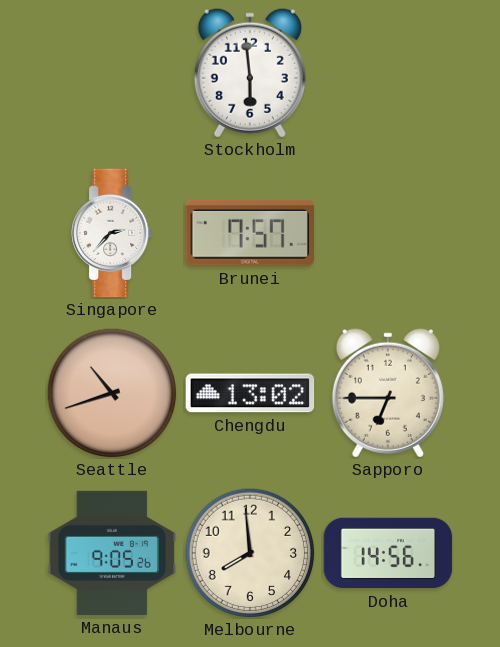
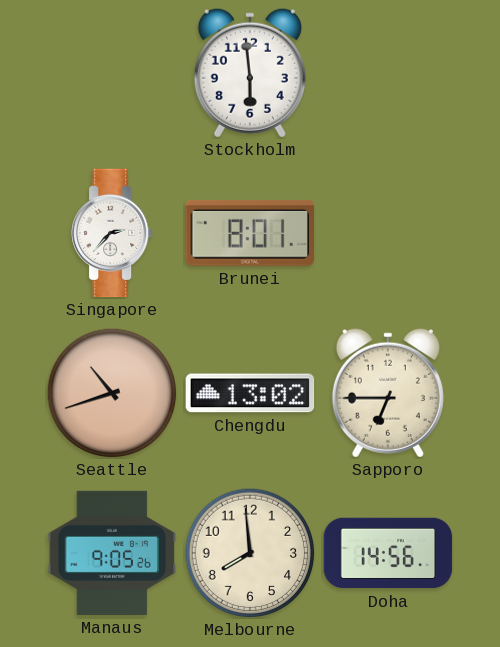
Brunei: 7:57 -> 8:01
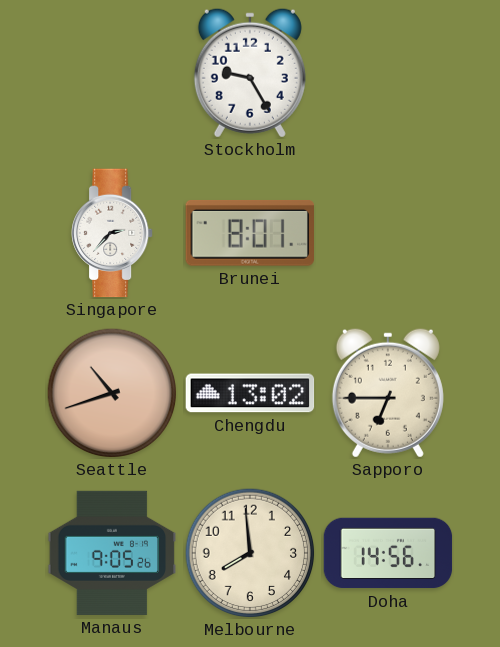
Stockholm: 5:59 -> 9:25
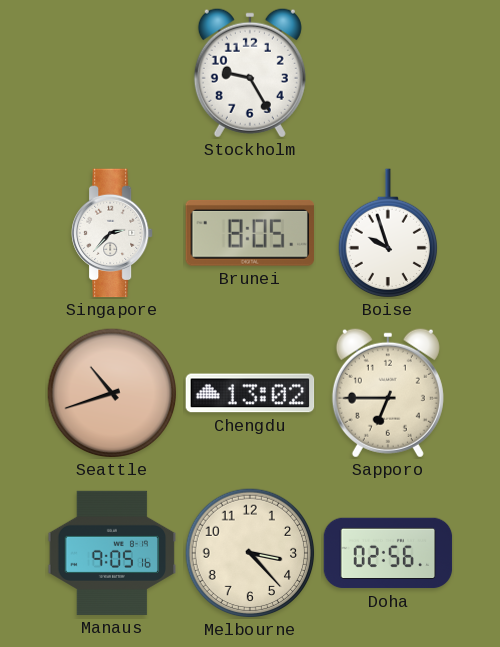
Brunei: 8:01 -> 8:05
Boise: none -> 9:57
Manaus: 9:05:26 -> 9:05:16
Melbourne: 7:59 -> 3:23
Doha: 14:56 -> 02:56
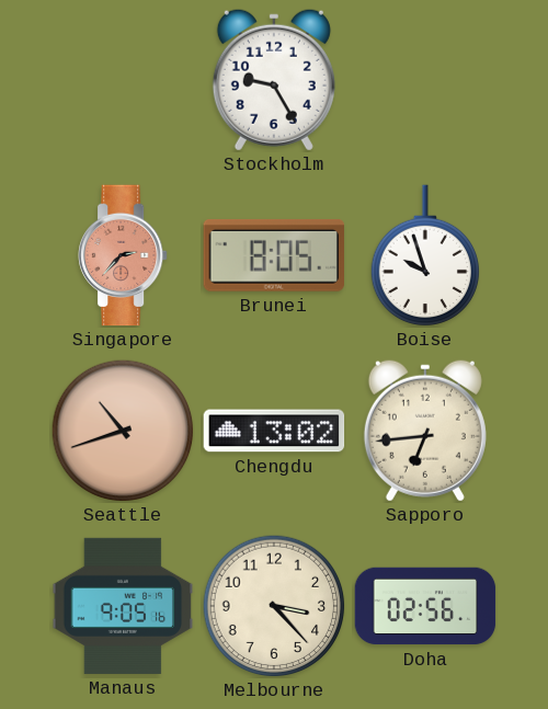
Singapore dial: white -> salmon
Sapporo: 6:45 -> 6:44
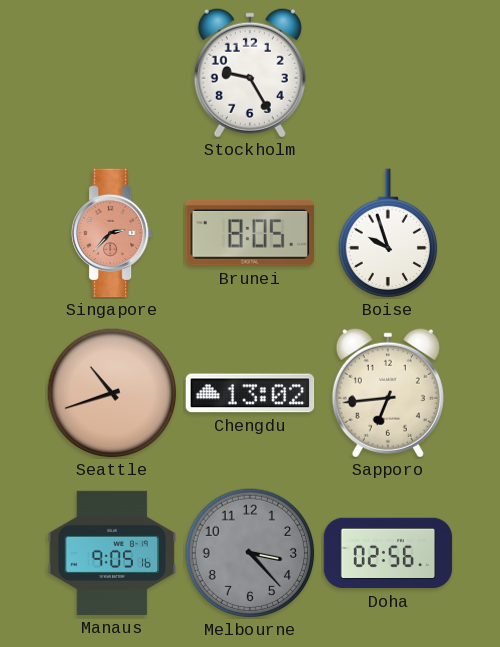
Melbourne dial: cream -> grey
